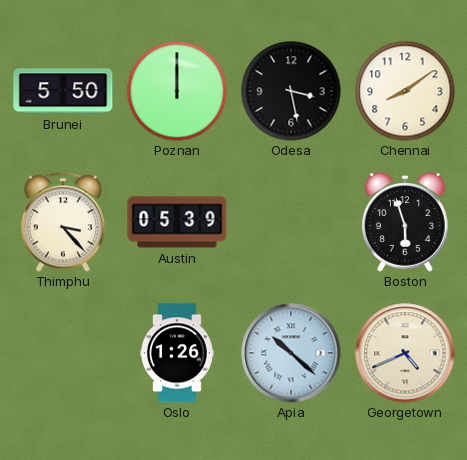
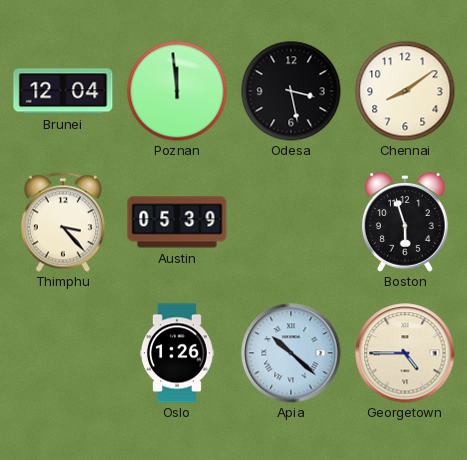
Brunei: 5:50 -> 12:04
Poznan: 12:00 -> 11:59
Georgetown: 4:41 -> 4:45
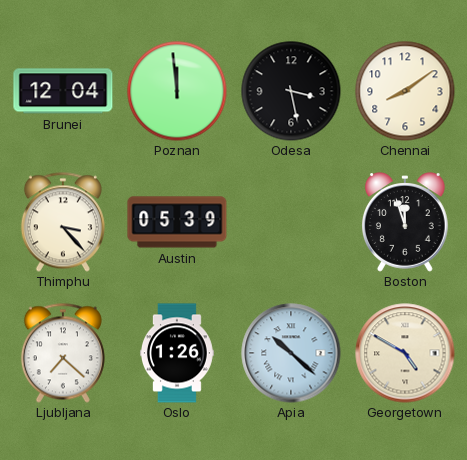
Boston: 5:57 -> 11:57
Ljubljana: none -> 7:22
Georgetown: 4:45 -> 4:50
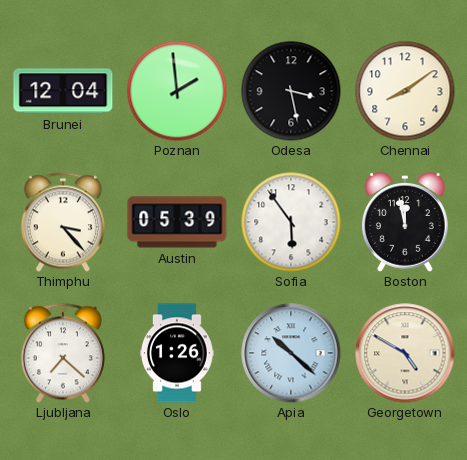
Poznan: 11:59 -> 1:59
Sofia: none -> 5:54
Boston: 11:57 -> 11:58
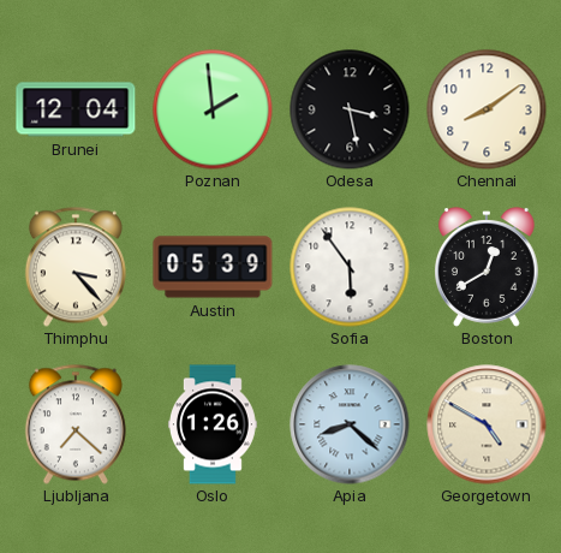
Boston: 11:58 -> 12:40
Apia: 10:22 -> 8:22
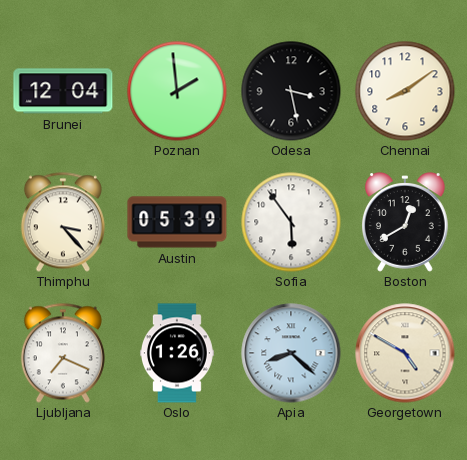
Ljubljana: 7:22 -> 7:19
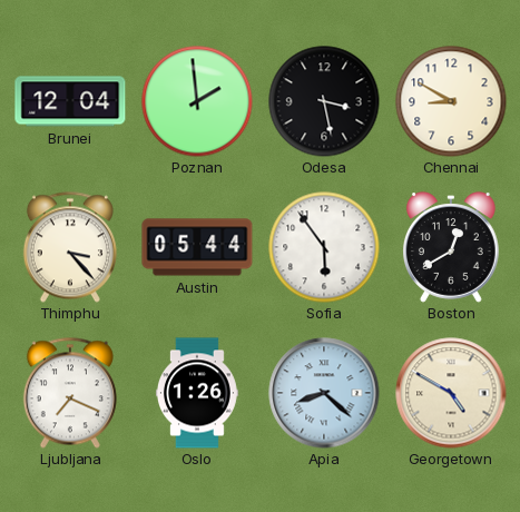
Chennai: 8:09 -> 8:50
Austin: 05:39 -> 05:44
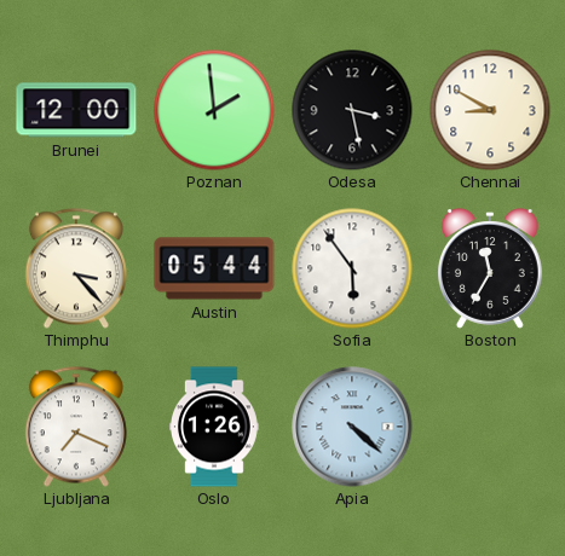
Brunei: 12:04 -> 12:00
Boston: 12:40 -> 11:35
Apia: 8:22 -> 4:22
Georgetown: 4:50 -> none
